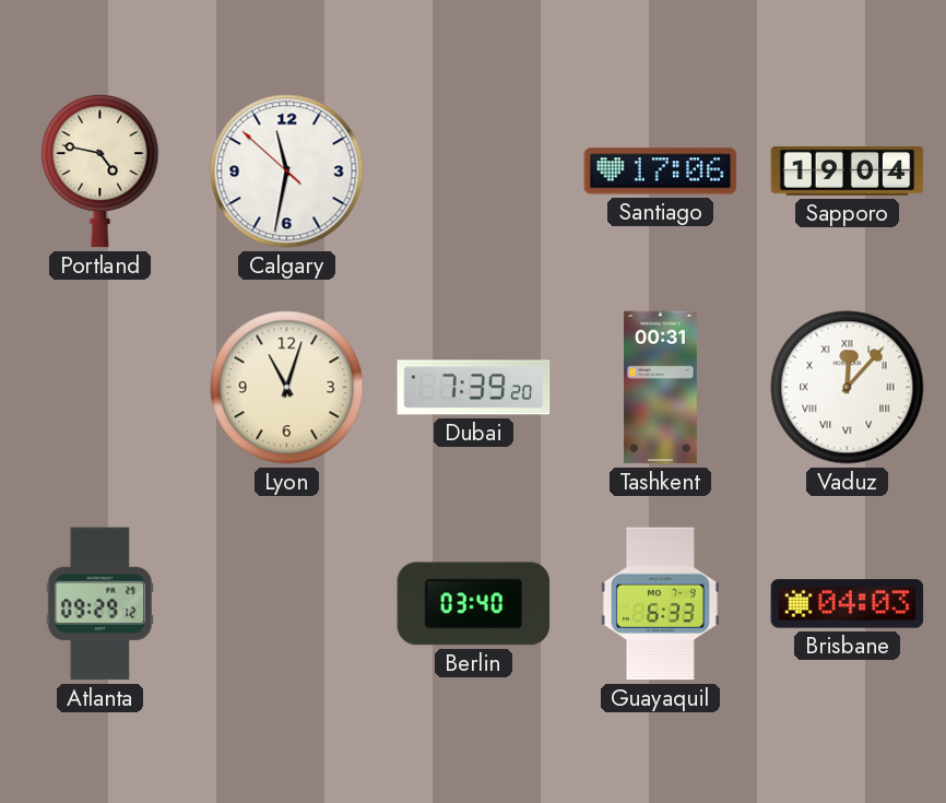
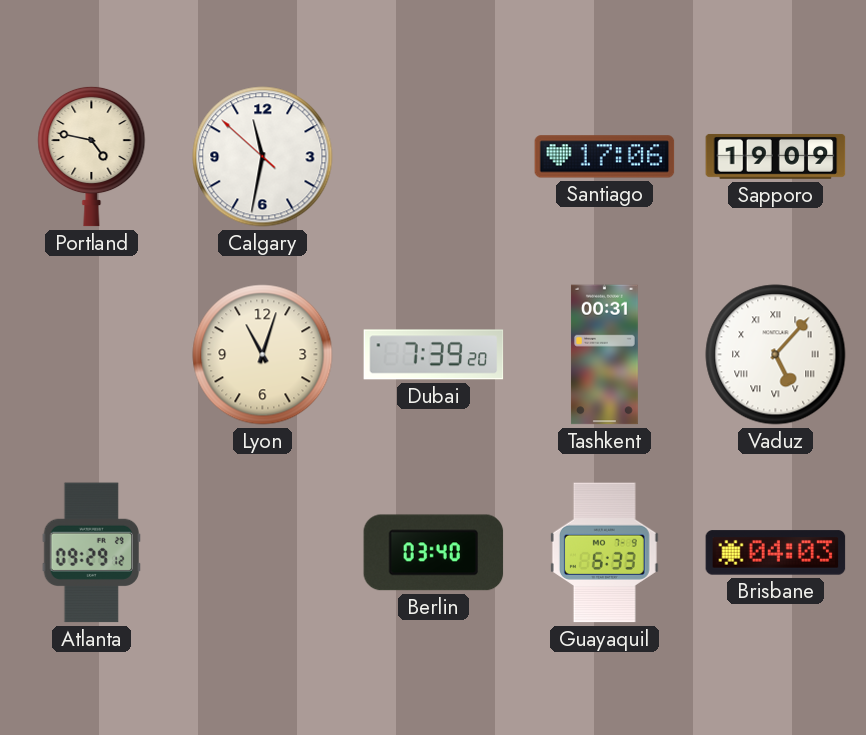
Sapporo: 19:04 -> 19:09
Vaduz: 12:07 -> 5:07
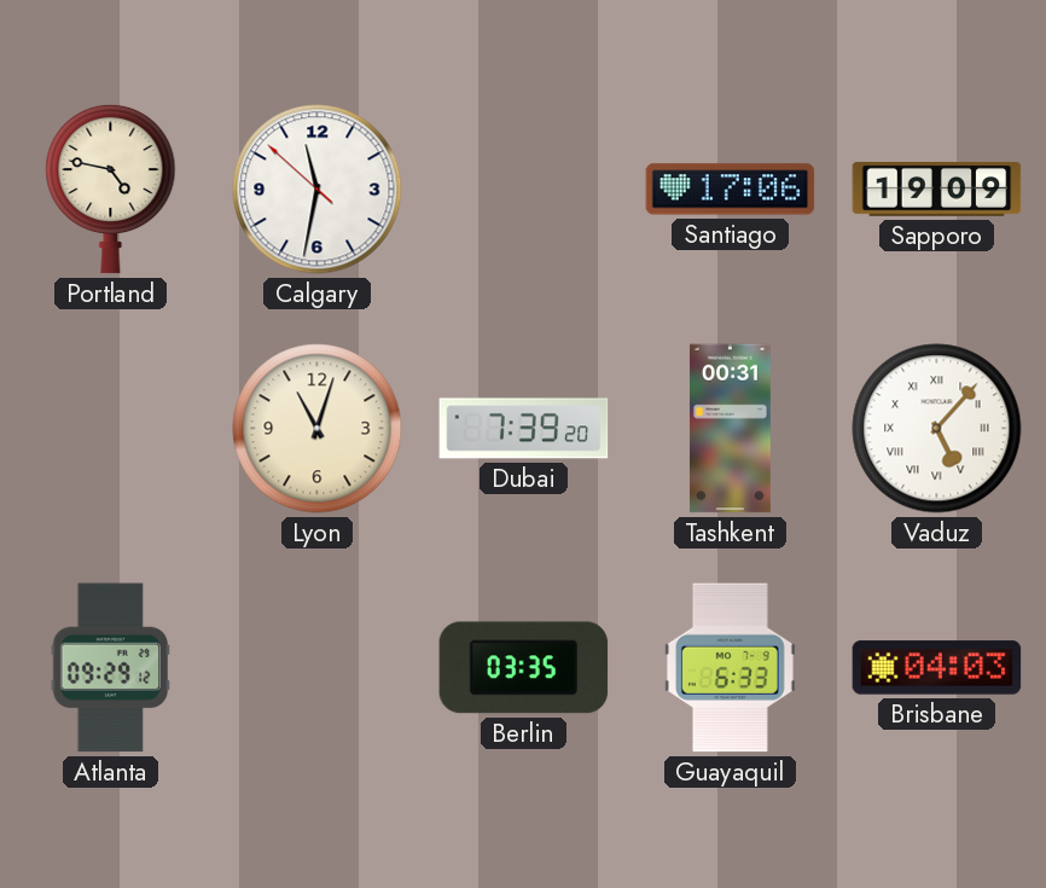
Berlin: 03:40 -> 03:35
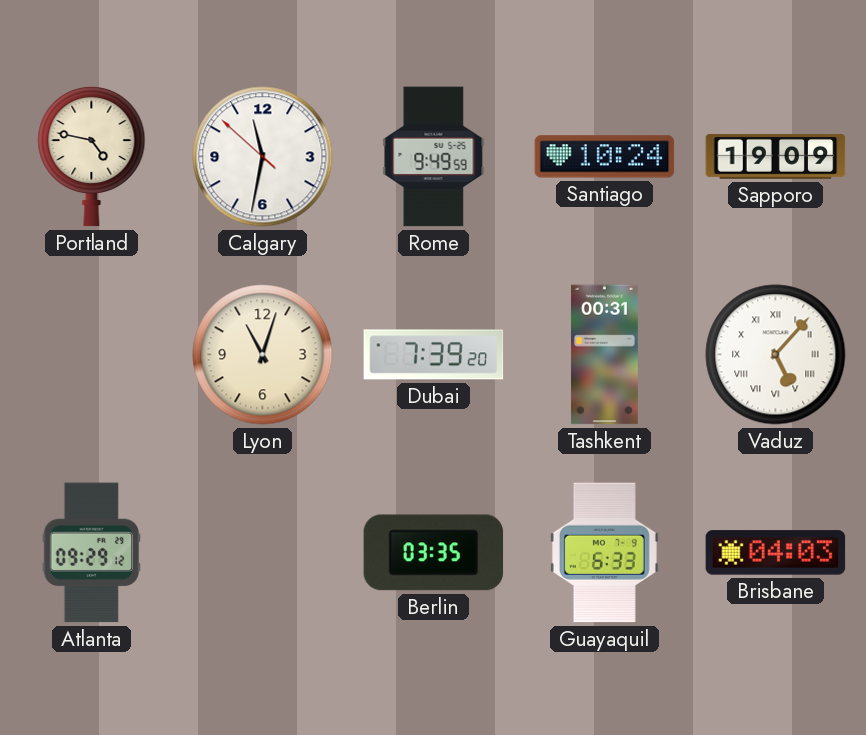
Rome: none -> 9:49
Santiago: 17:06 -> 10:24
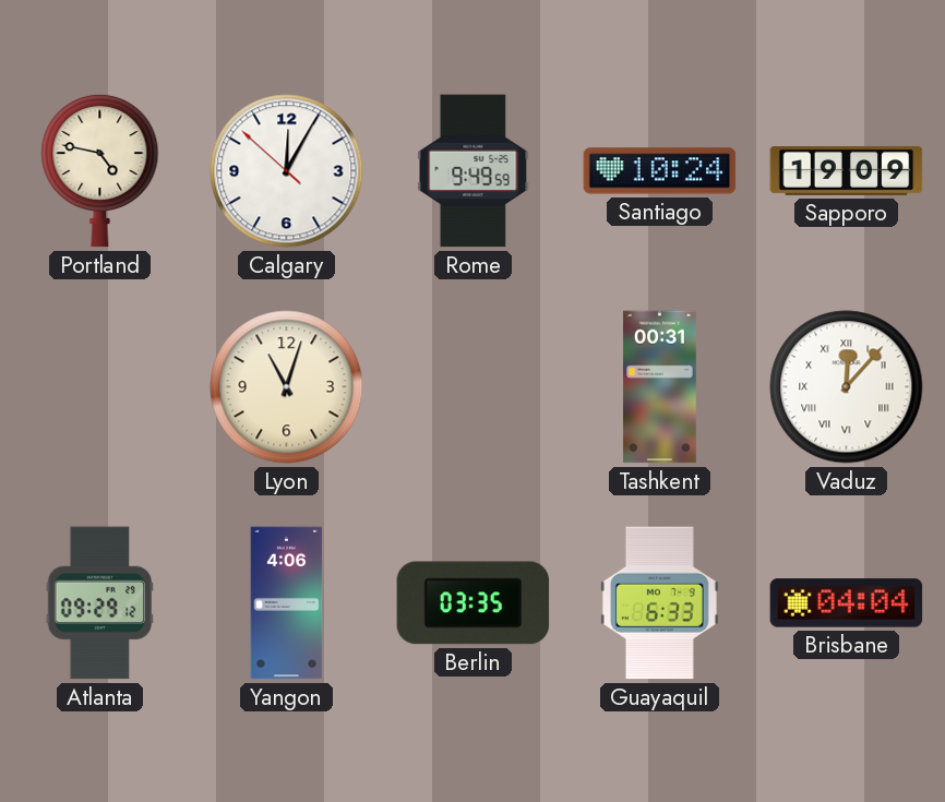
Calgary: 11:31 -> 12:04
Dubai: 7:39 -> none
Vaduz: 5:07 -> 12:07
Yangon: none -> 4:06
Brisbane: 04:03 -> 04:04
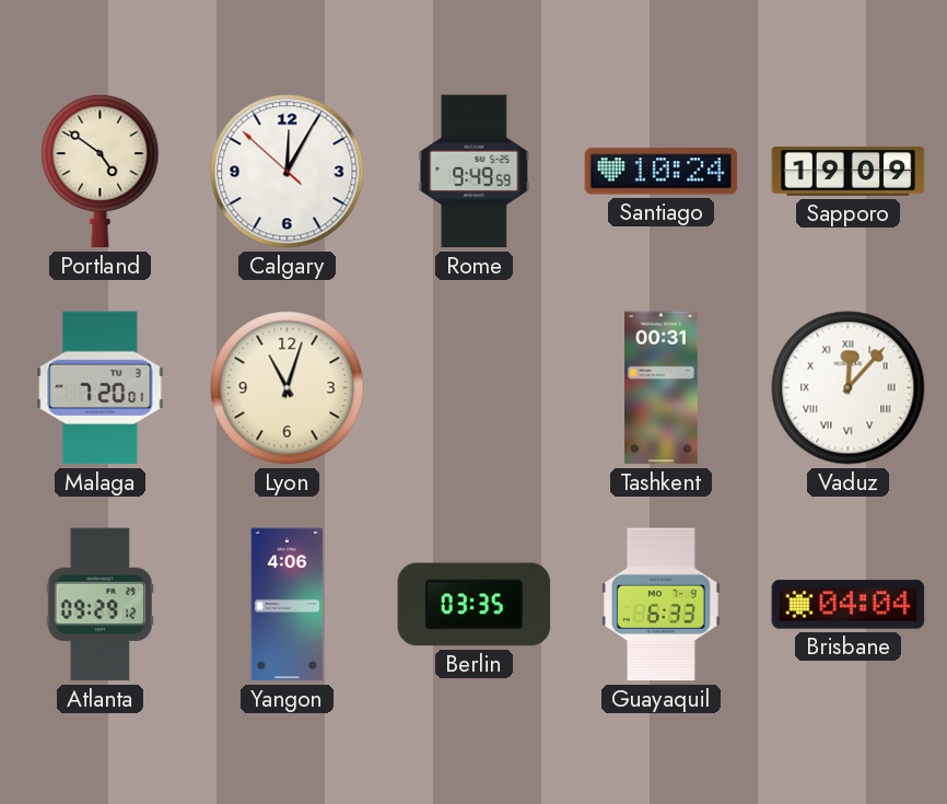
Portland: 4:47 -> 4:51
Malaga: none -> 7:20
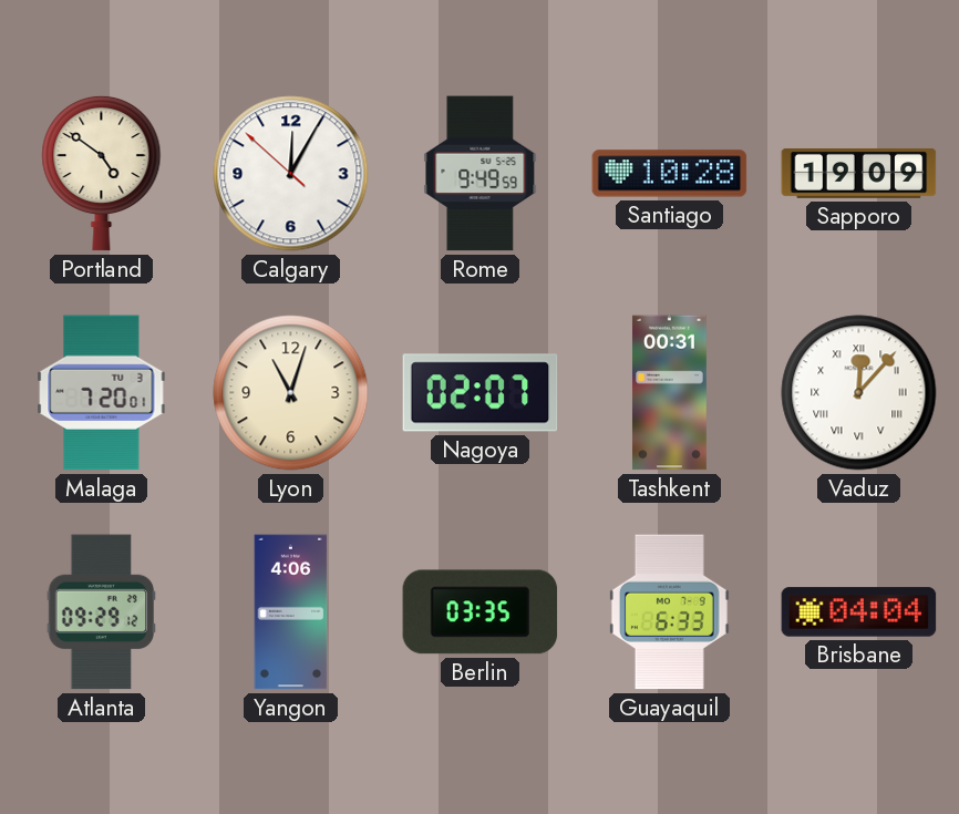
Santiago: 10:24 -> 10:28
Nagoya: none -> 02:07
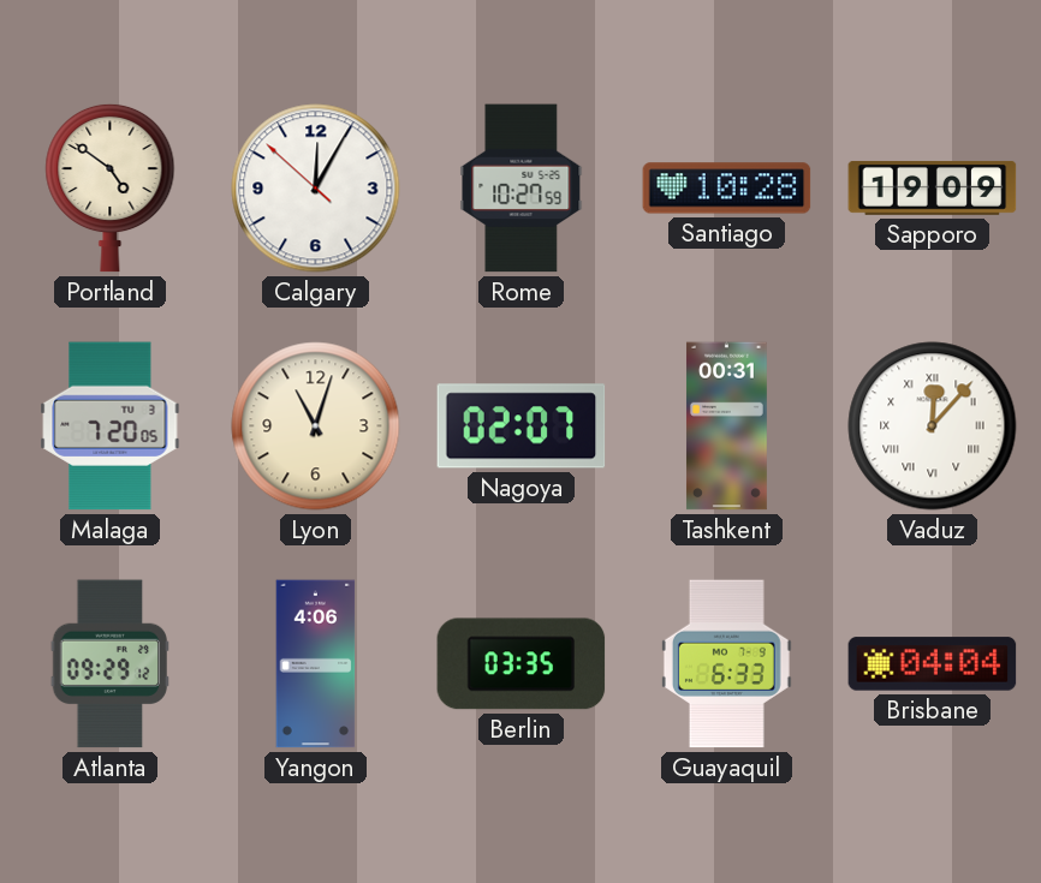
Rome: 9:49 -> 10:27
Malaga: 7:20:01 -> 7:20:05
